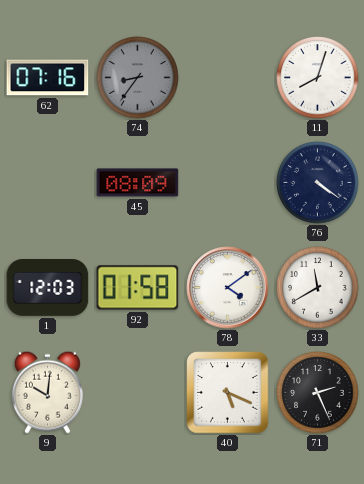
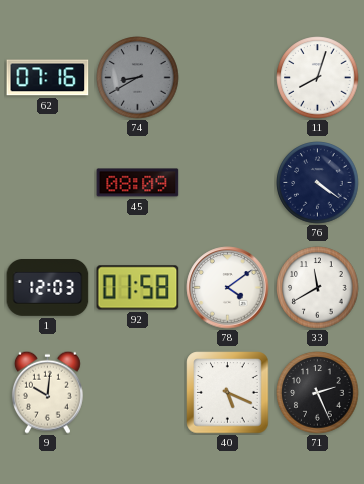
74: 8:36 -> 8:40
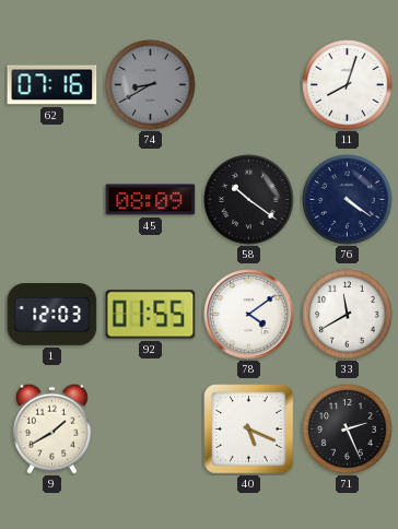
58: none -> 10:21
92: 01:58 -> 01:55
9: 10:01 -> 1:40
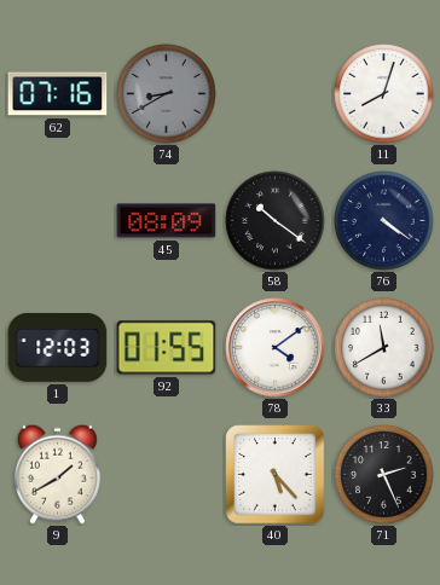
40: 5:19 -> 5:23
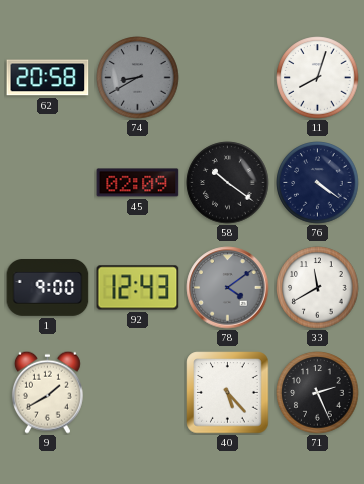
62: 07:16 -> 20:58
45: 08:09 -> 02:09
1: 12:03 -> 9:00
92: 01:55 -> 12:43
78 dial: white -> grey
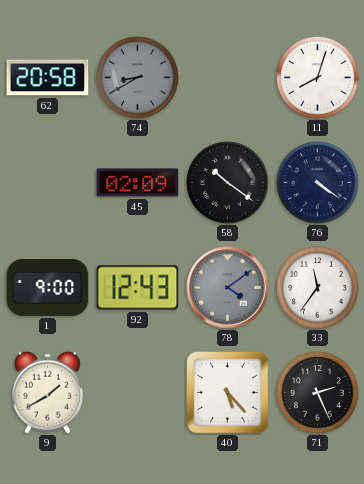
33: 11:40 -> 11:36
